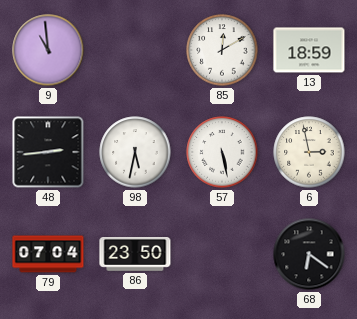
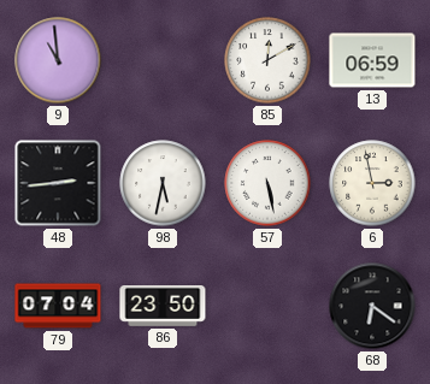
13: 18:59 -> 06:59
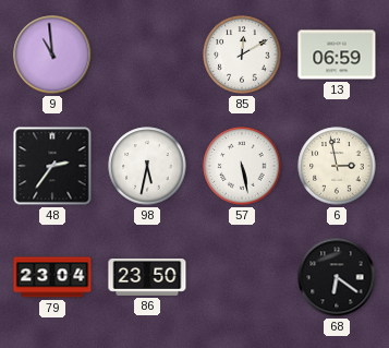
48: 2:44 -> 2:36
79: 07:04 -> 23:04
